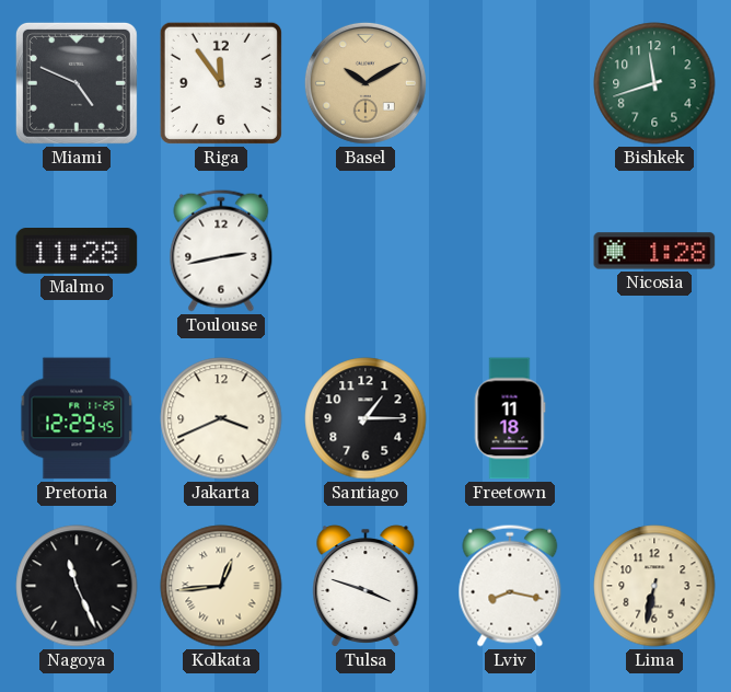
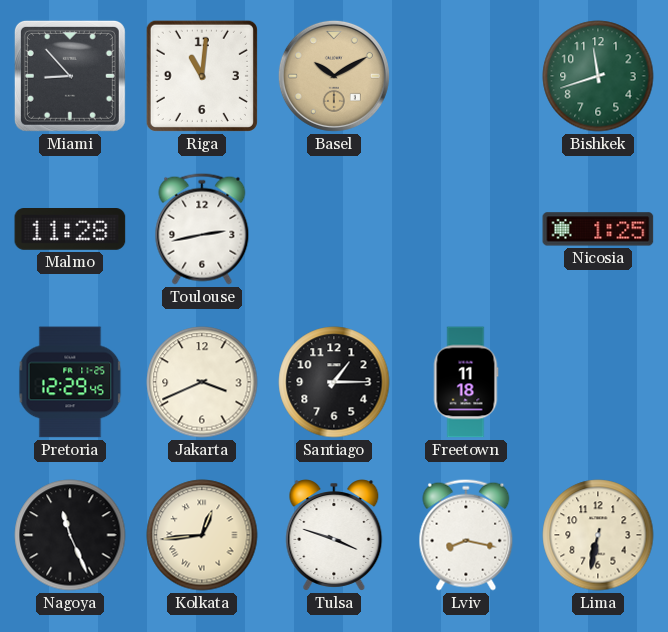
Miami: 4:49 -> 8:53
Riga: 11:54 -> 11:01
Nicosia: 1:28 -> 1:25
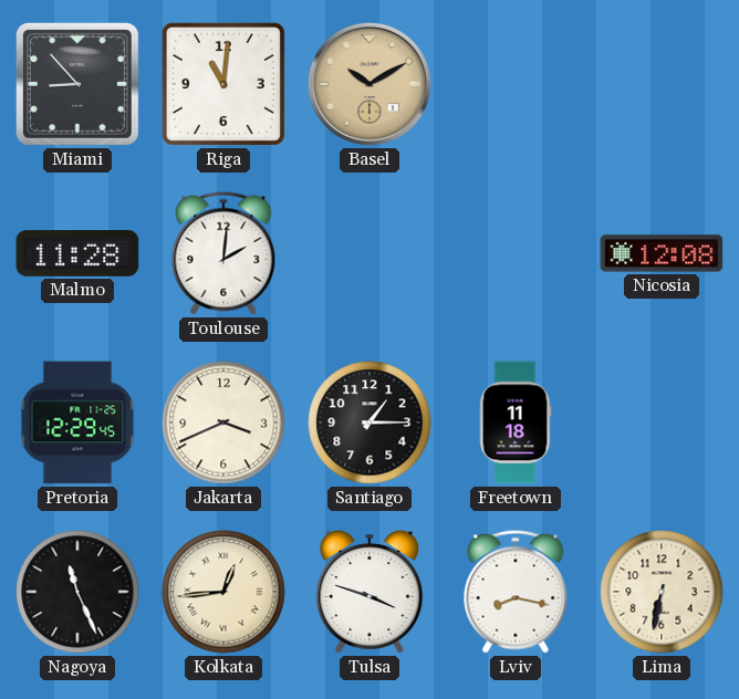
Bishkek: 11:42 -> none
Toulouse: 2:43 -> 2:01
Nicosia: 1:25 -> 12:08
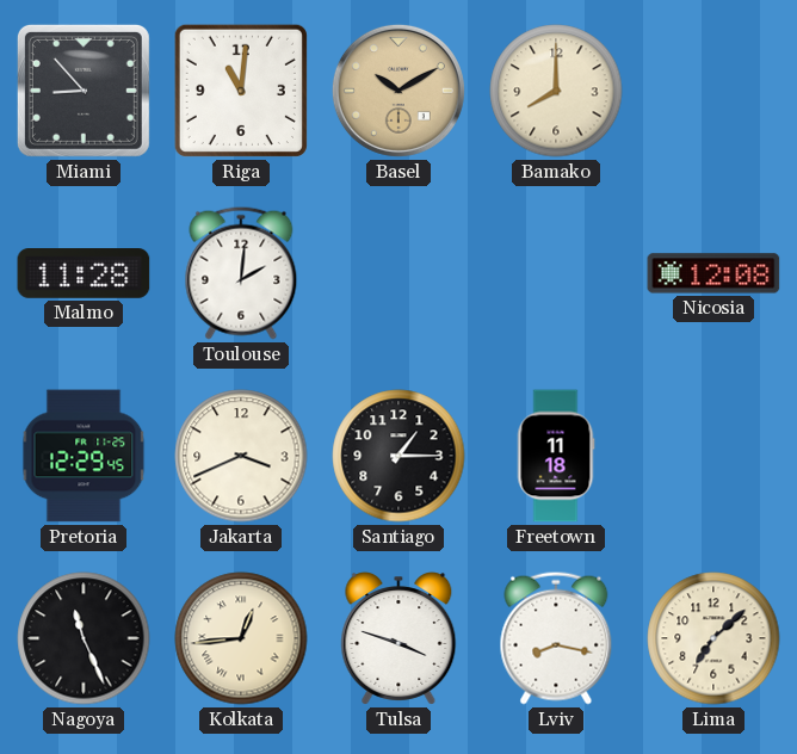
Bamako: none -> 8:00
Lima: 6:32 -> 7:08
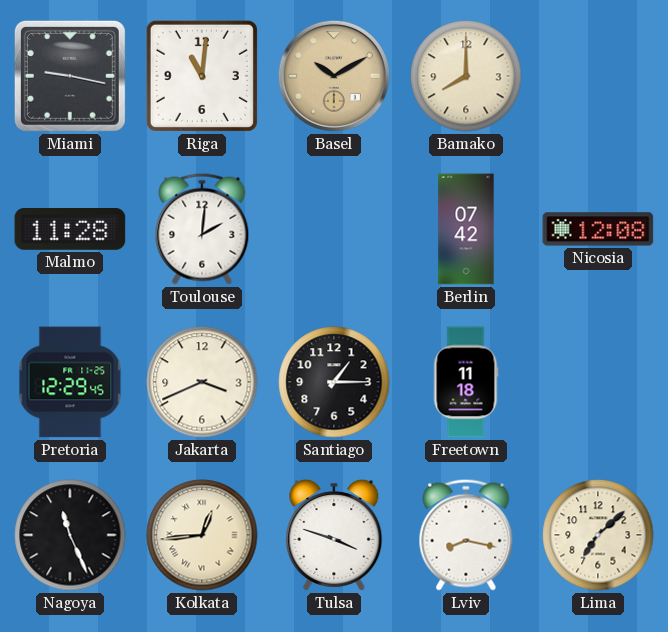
Miami: 8:53 -> 9:17
Berlin: none -> 07:42
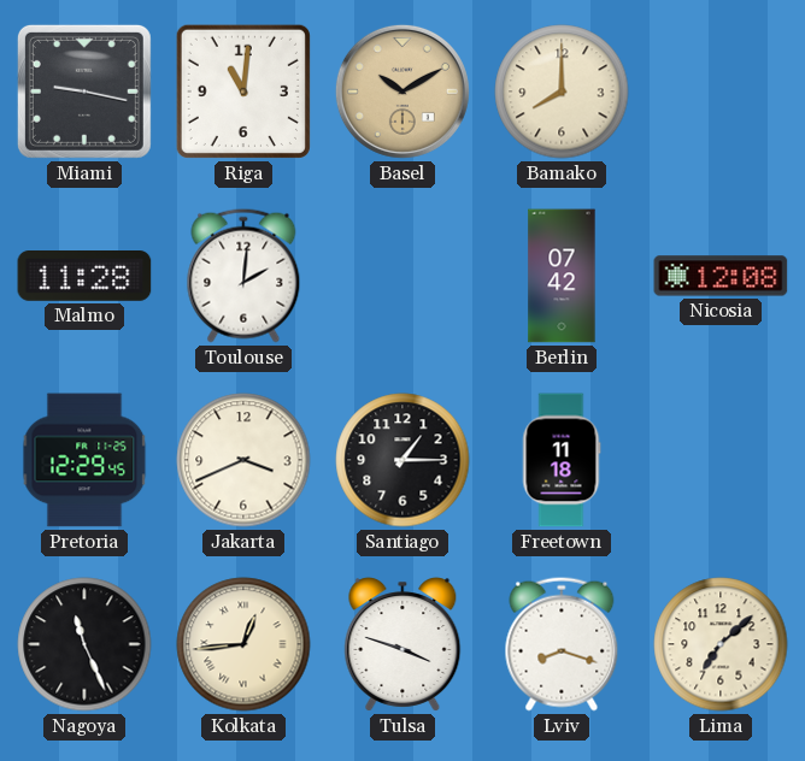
Lviv: 8:17 -> 8:18
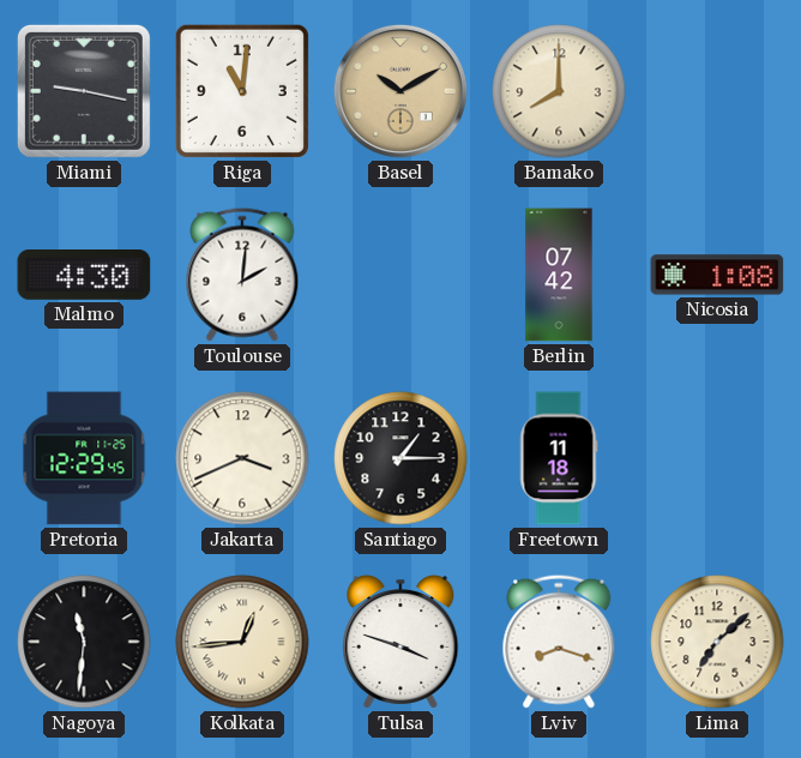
Malmo: 11:28 -> 4:30
Nicosia: 12:08 -> 1:08
Nagoya: 11:26 -> 11:31
